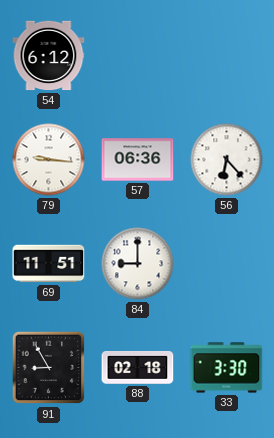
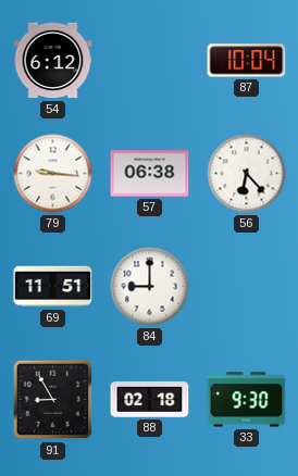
87: none -> 10:04
57: 06:36 -> 06:38
33: 3:30 -> 9:30
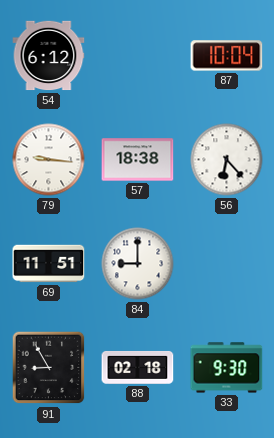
57: 06:38 -> 18:38
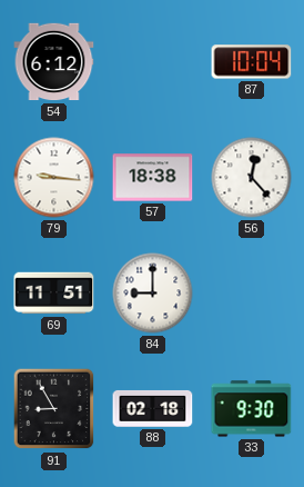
56: 6:23 -> 12:23
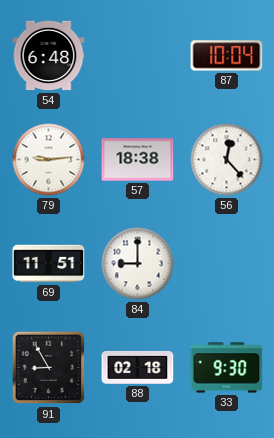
54: 6:12 -> 6:48
79: 9:16 -> 9:14
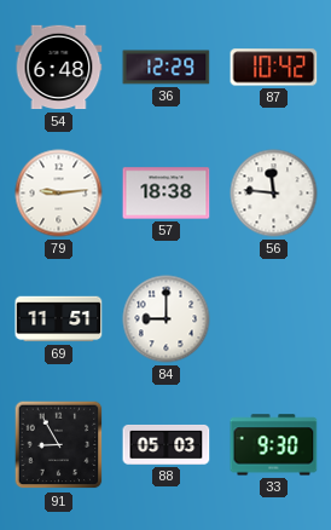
36: none -> 12:29
87: 10:04 -> 10:42
56: 12:23 -> 11:46
88: 02:18 -> 05:03
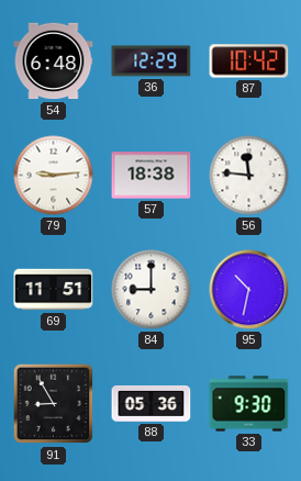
95: none -> 10:32
88: 05:03 -> 05:36
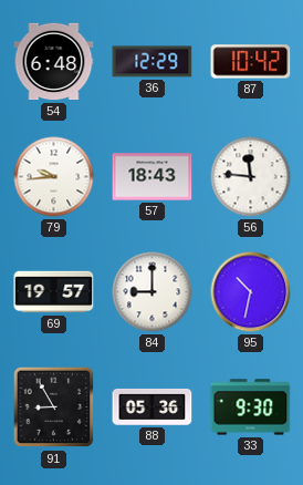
79: 9:14 -> 9:44
57: 18:38 -> 18:43
69: 11:51 -> 19:57
